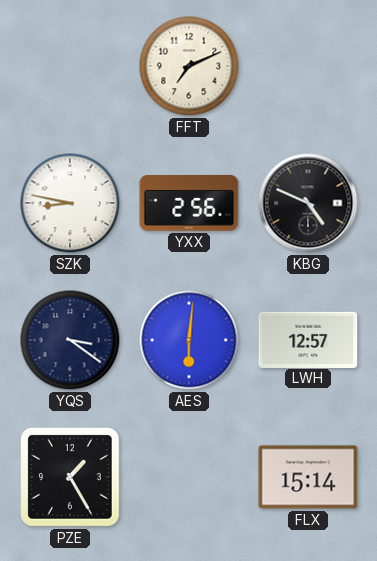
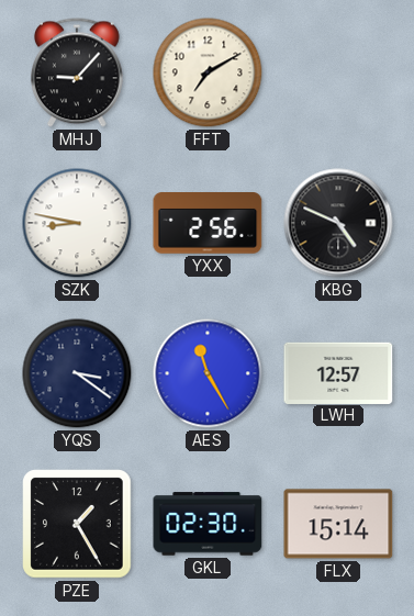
MHJ: none -> 9:07
FFT: 7:11 -> 7:10
AES: 6:01 -> 11:25
GKL: none -> 02:30
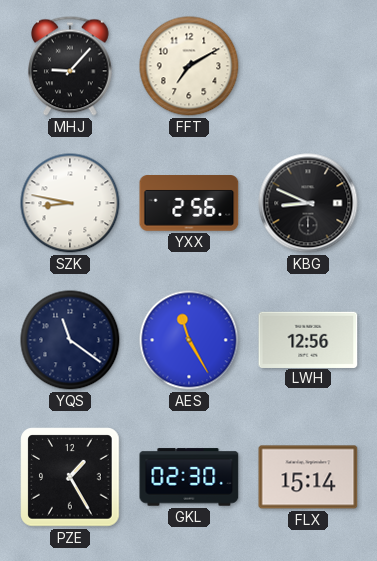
KBG: 4:49 -> 8:49
YQS: 3:21 -> 11:21
LWH: 12:57 -> 12:56
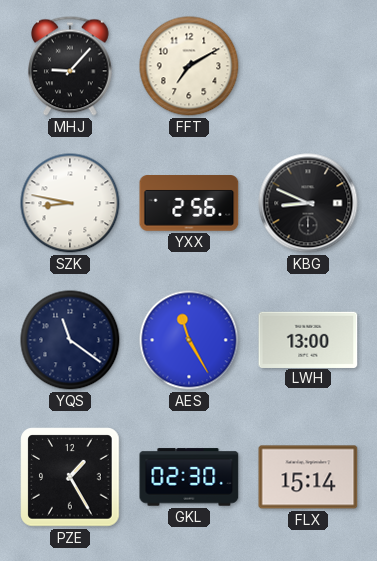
LWH: 12:56 -> 13:00
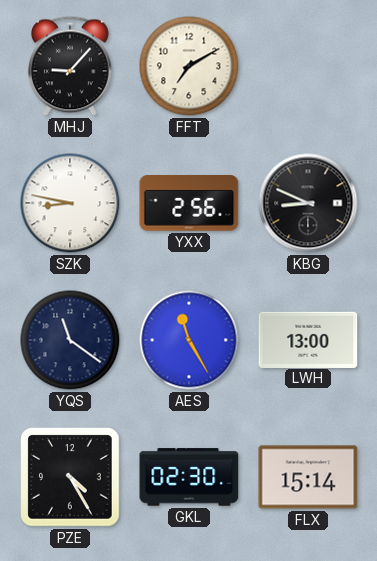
PZE: 1:25 -> 4:25
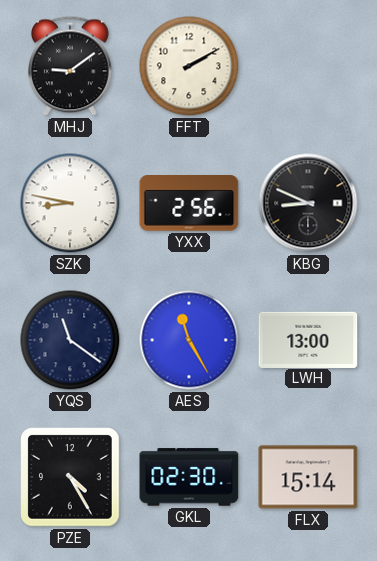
MHJ: 9:07 -> 9:09
FFT: 7:10 -> 2:10
